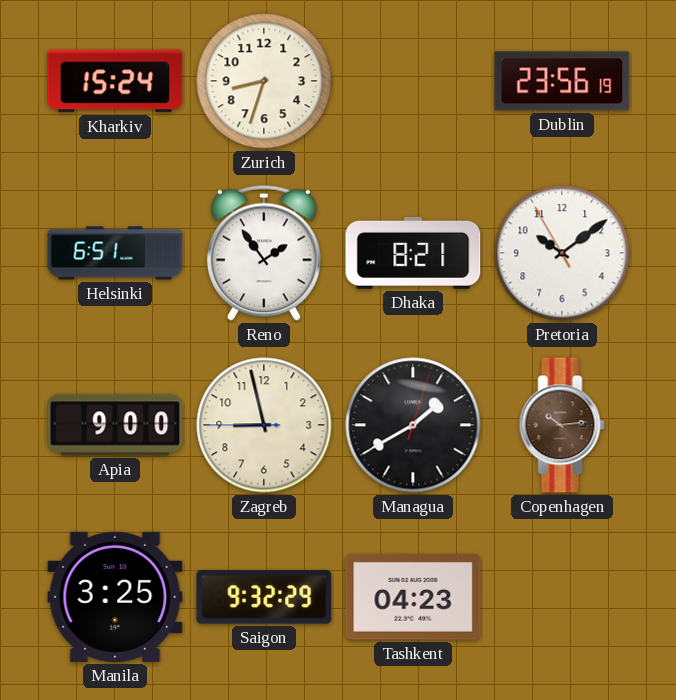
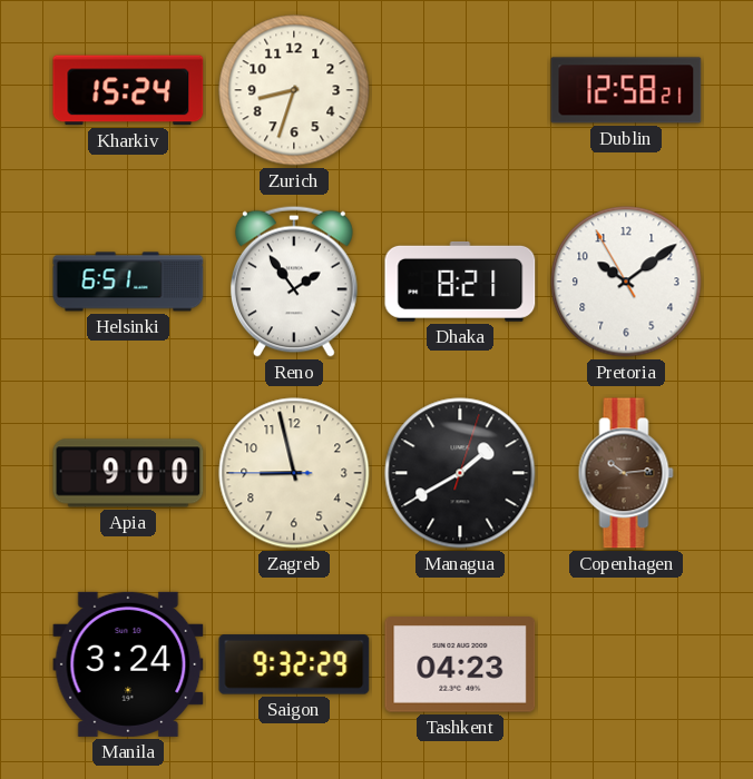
Dublin: 23:56 -> 12:58
Manila: 3:25 -> 3:24
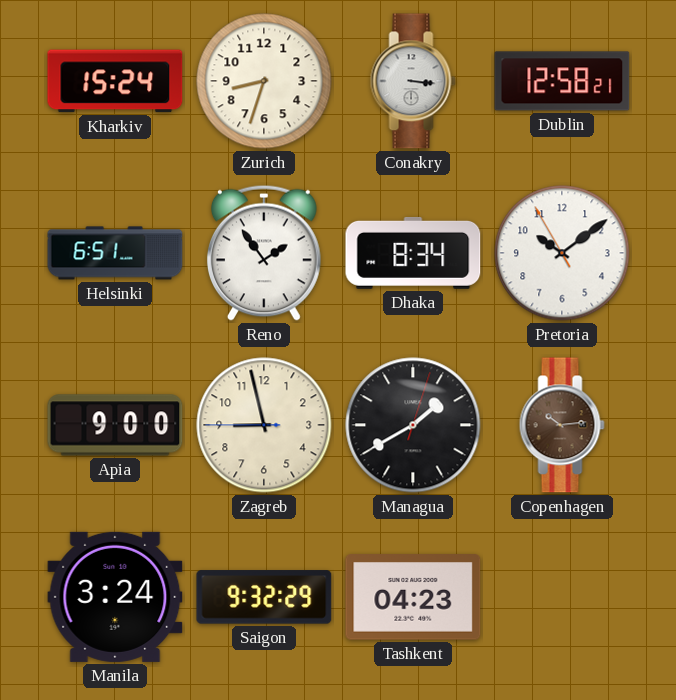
Conakry: none -> 3:16
Dhaka: 8:21 -> 8:34
